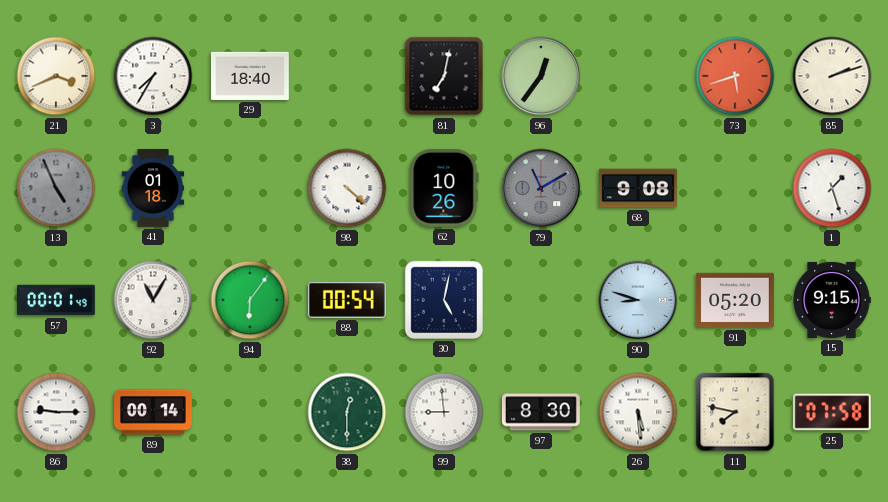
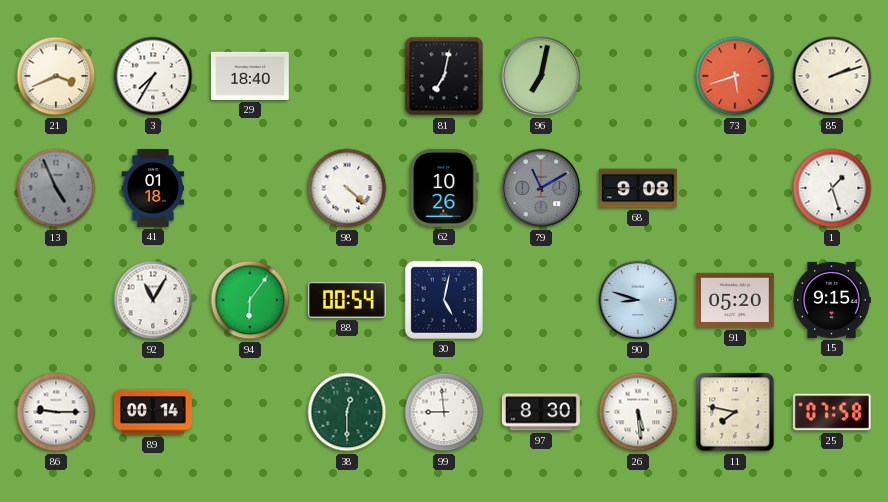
96: 12:36 -> 7:02
57: 00:01 -> none
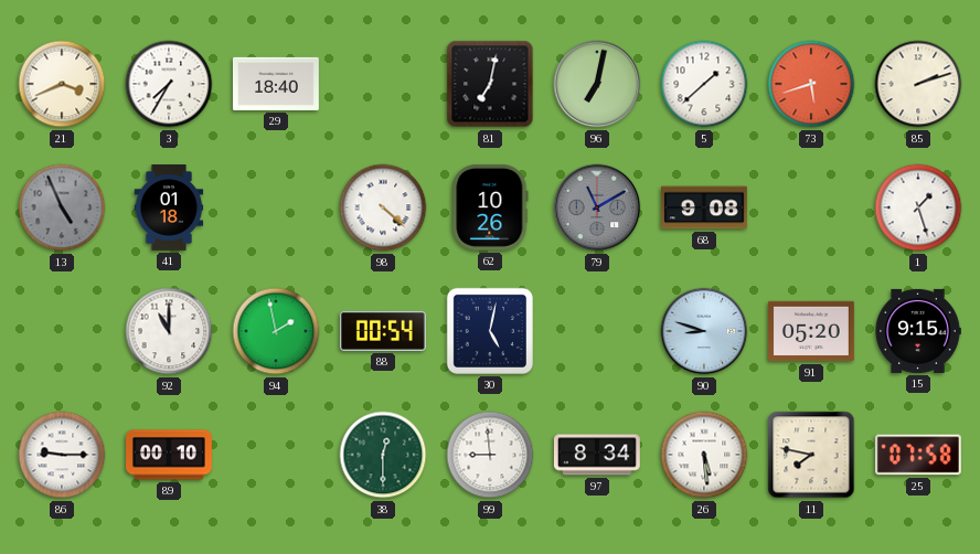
5: none -> 1:38
92: 11:05 -> 11:00
94: 6:06 -> 1:58
89: 00:14 -> 00:10
97: 8:30 -> 8:34
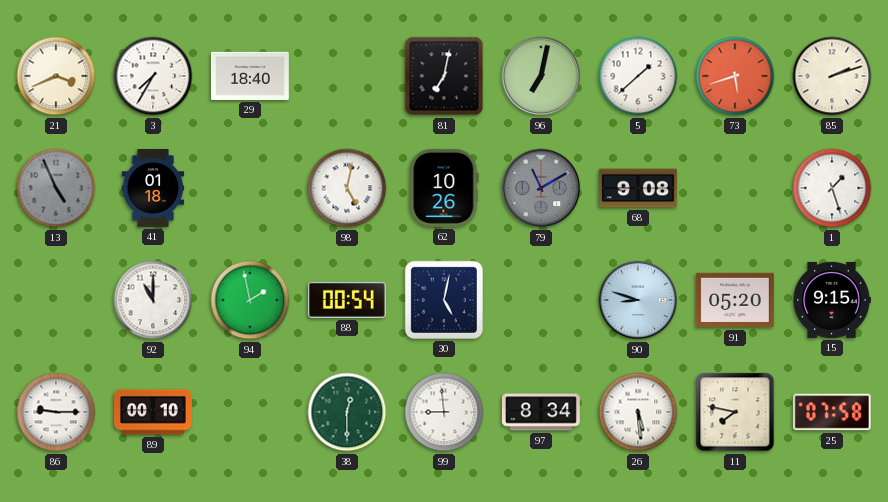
98: 4:22 -> 5:02
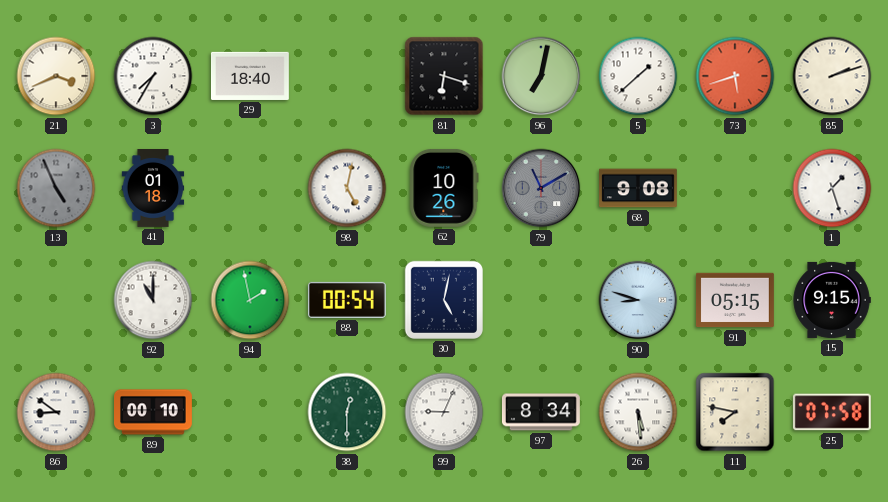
81: 7:02 -> 6:18
91: 05:20 -> 05:15
86: 9:15 -> 8:51
99: 8:59 -> 9:04
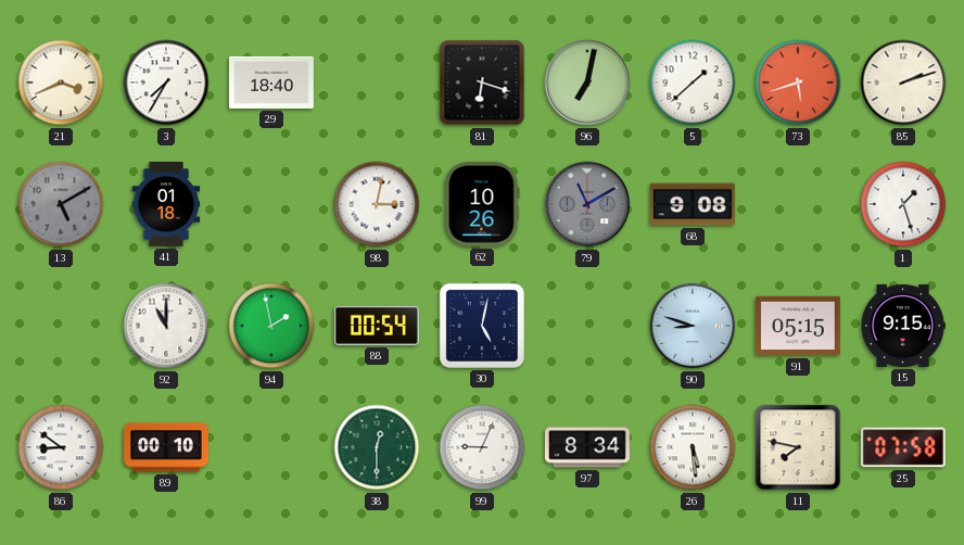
13: 4:56 -> 5:10
98: 5:02 -> 3:02
